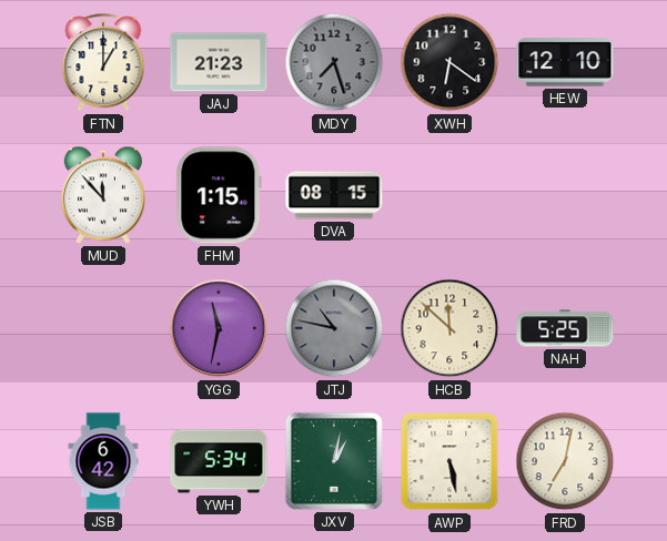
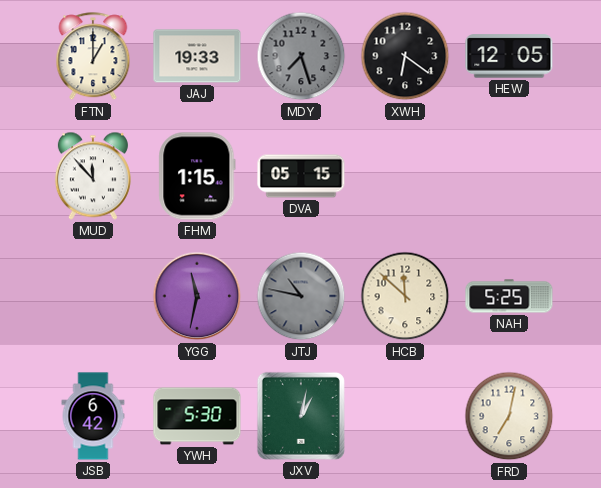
JAJ: 21:23 -> 19:33
HEW: 12:10 -> 12:05
DVA: 08:15 -> 05:15
YWH: 5:34 -> 5:30
AWP: 5:28 -> none
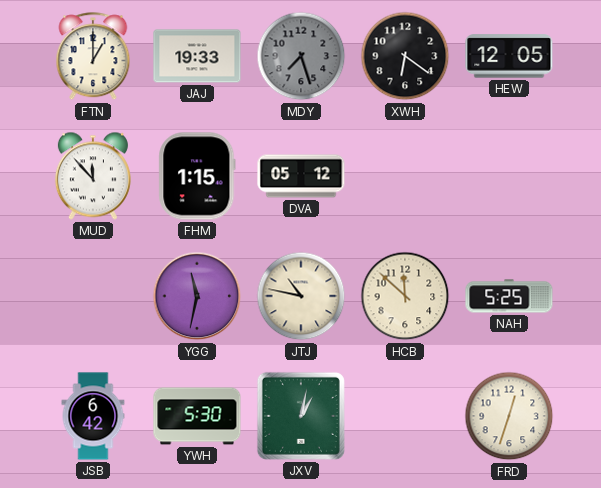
DVA: 05:15 -> 05:12
JTJ dial: grey -> cream
FRD: 7:02 -> 12:33
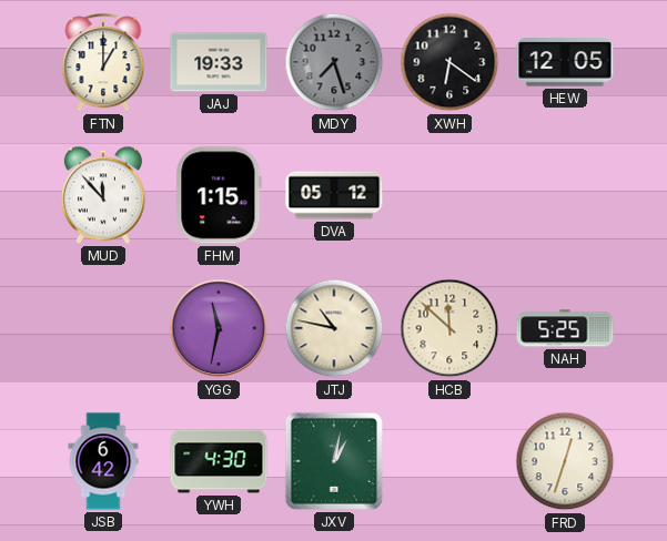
YWH: 5:30 -> 4:30
